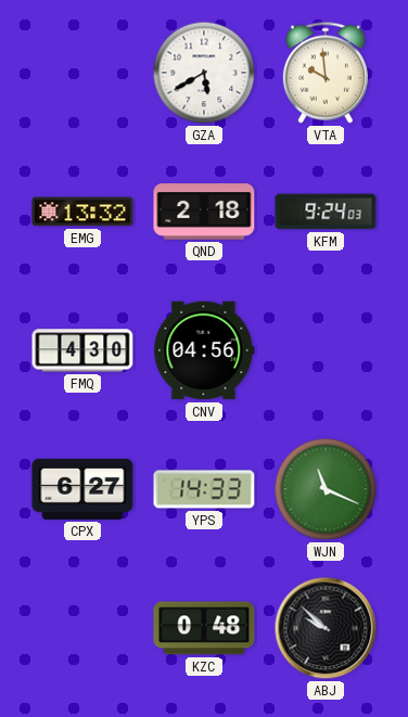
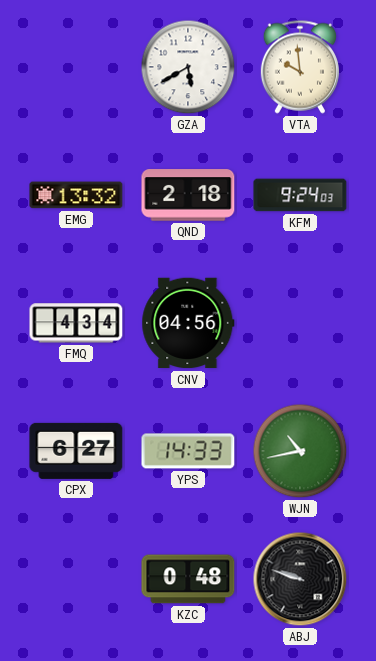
FMQ: 4:30 -> 4:34
WJN: 11:19 -> 10:43
ABJ: 9:52 -> 9:48
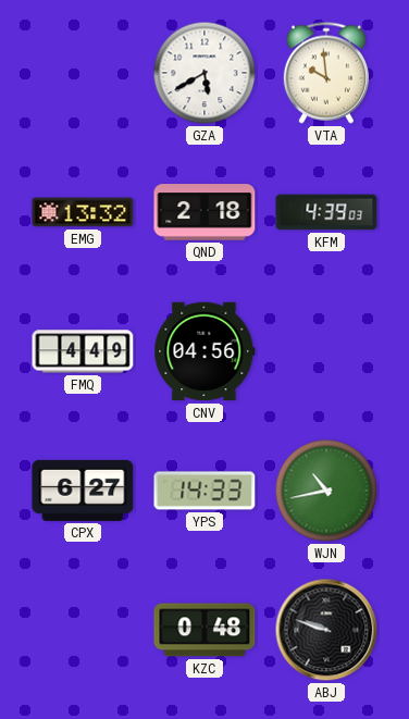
KFM: 9:24 -> 4:39
FMQ: 4:34 -> 4:49
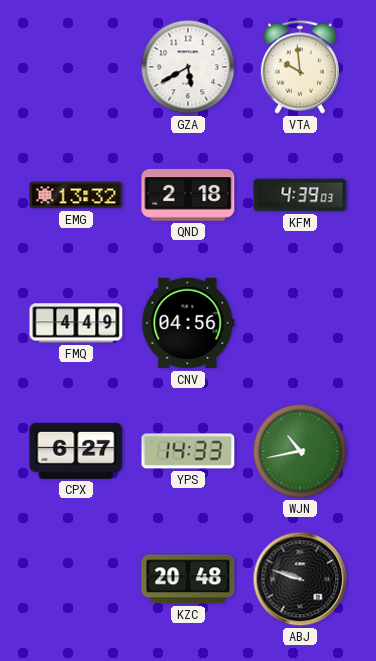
KZC: 0:48 -> 20:48
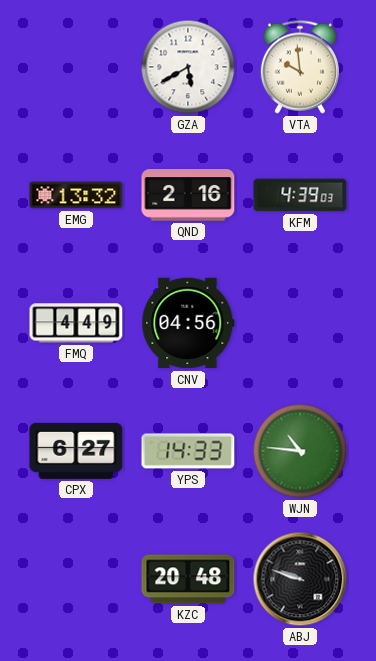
QND: 2:18 -> 2:16
WJN: 10:43 -> 10:46
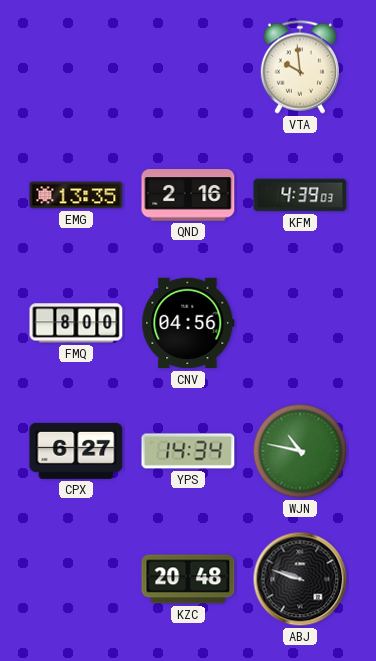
GZA: 5:40 -> none
EMG: 13:32 -> 13:35
FMQ: 4:49 -> 8:00
YPS: 14:33 -> 14:34
WJN: 10:46 -> 10:47
